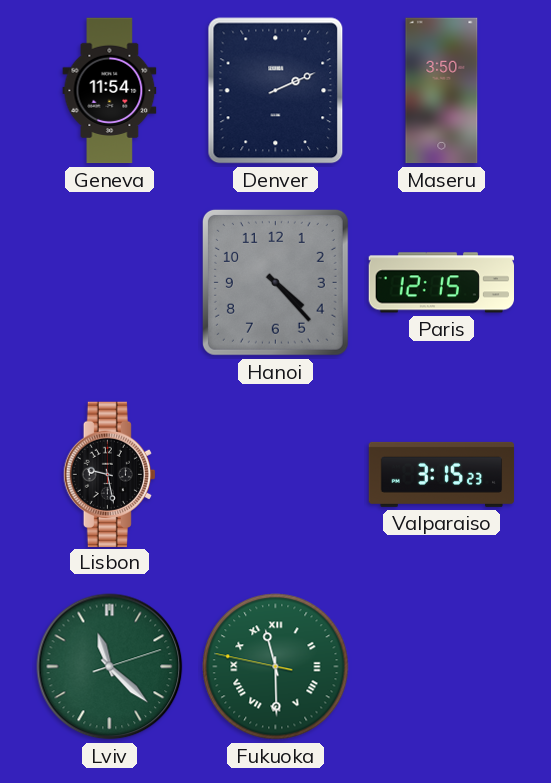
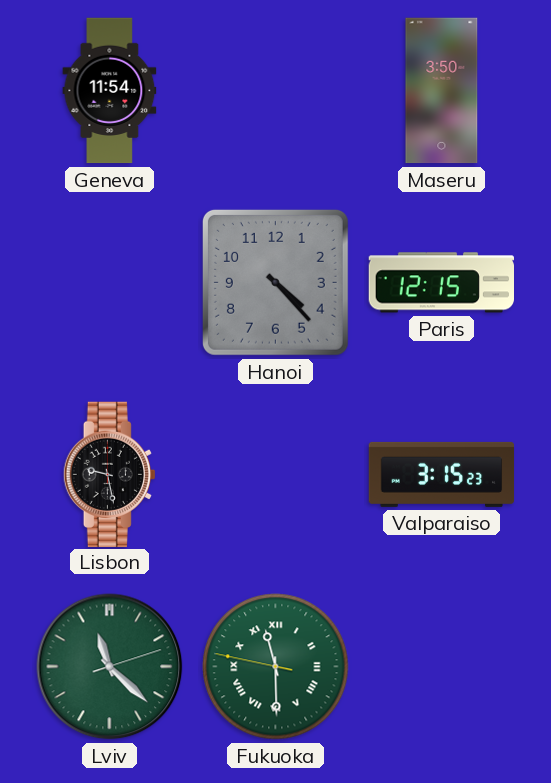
Denver: 2:11 -> none
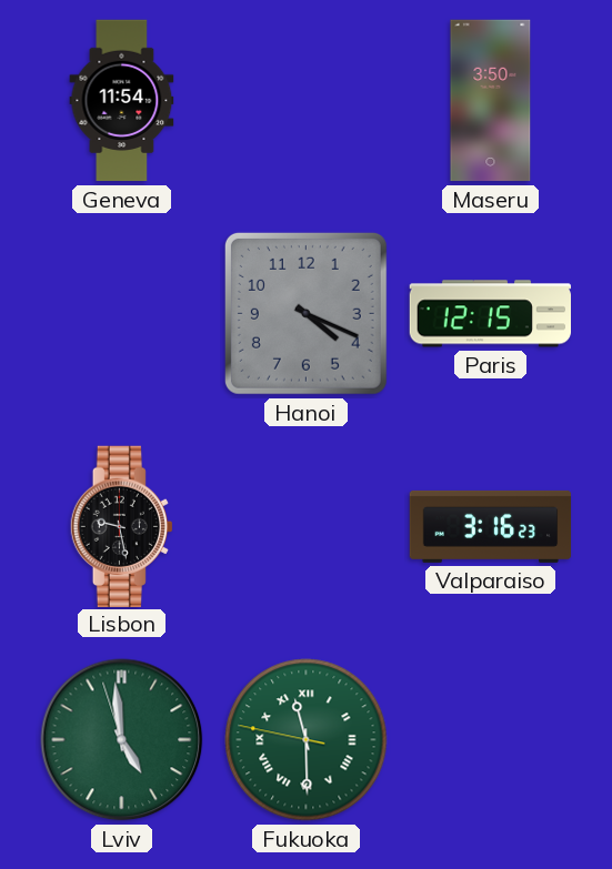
Hanoi: 4:23 -> 4:19
Valparaiso: 3:15 -> 3:16
Lviv: 11:22 -> 4:58
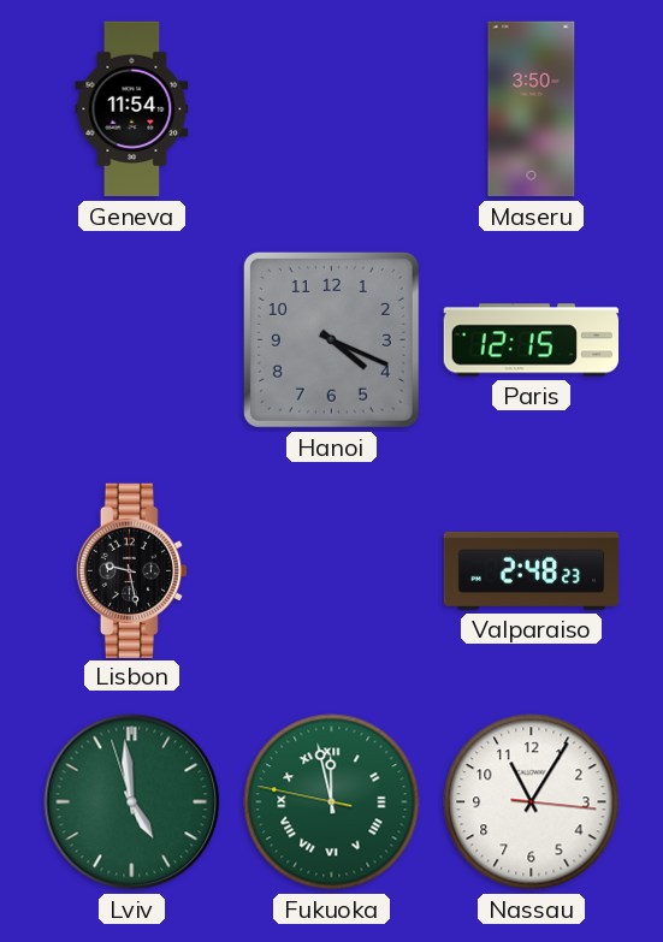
Valparaiso: 3:16 -> 2:48
Fukuoka: 11:29 -> 11:57
Nassau: none -> 11:05
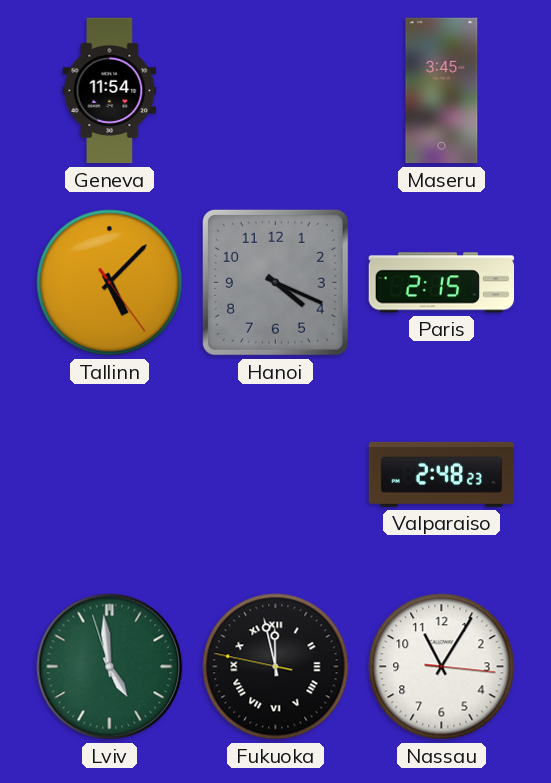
Maseru: 3:50 -> 3:45
Tallinn: none -> 5:07
Paris: 12:15 -> 2:15
Lisbon: 9:28 -> none
Fukuoka dial: green -> black
